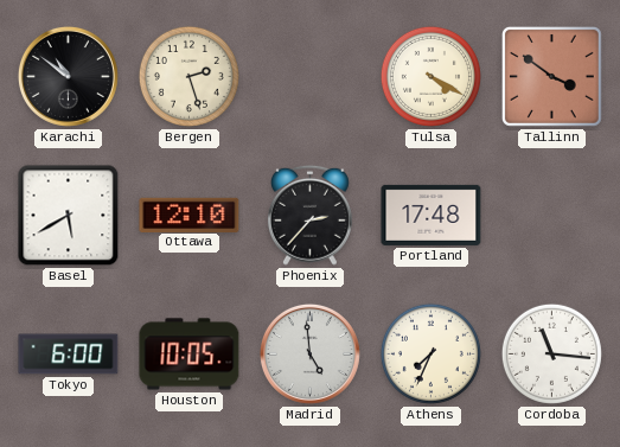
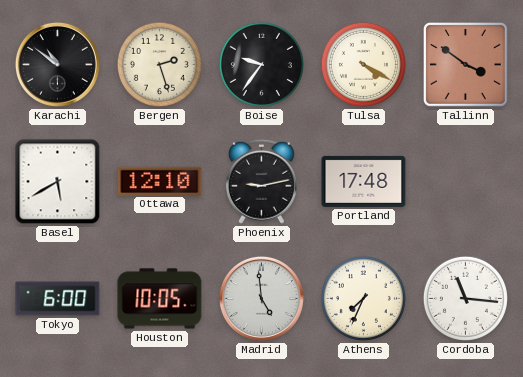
Boise: none -> 9:36
Phoenix: 2:37 -> 9:13
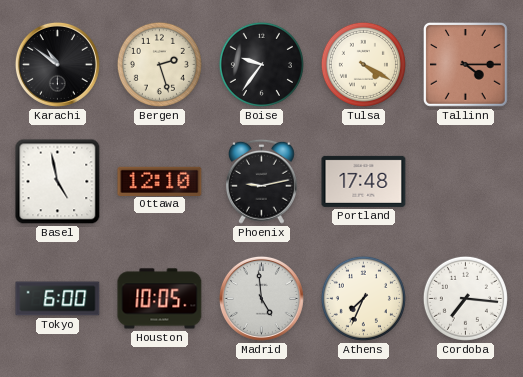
Tallinn: 3:51 -> 4:15
Basel: 5:40 -> 4:58
Cordoba: 11:16 -> 7:16
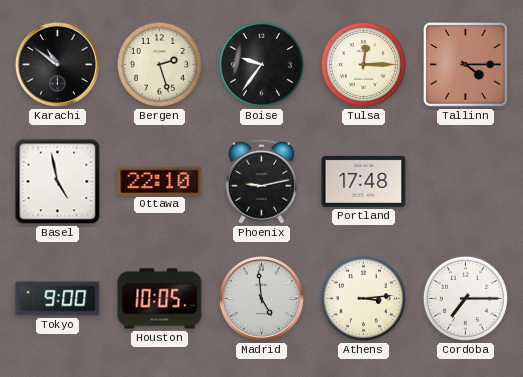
Tulsa: 4:20 -> 12:15
Ottawa: 12:10 -> 22:10
Tokyo: 6:00 -> 9:00
Athens: 7:34 -> 3:14
Cordoba: 7:16 -> 7:15
